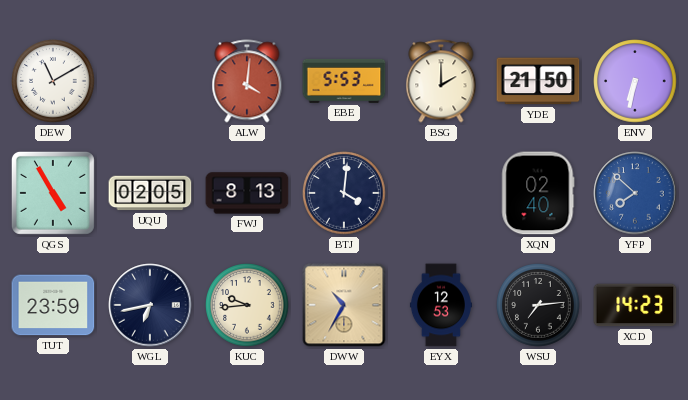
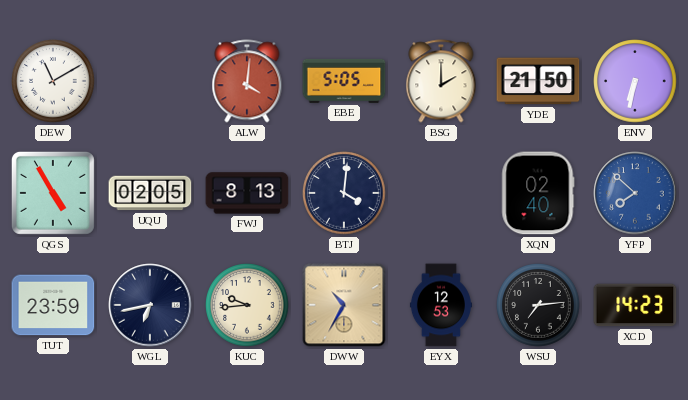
EBE: 5:53 -> 5:05
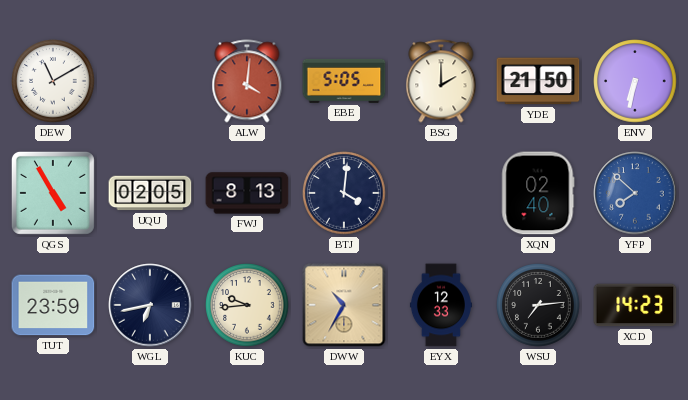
EYX: 12:53 -> 12:33
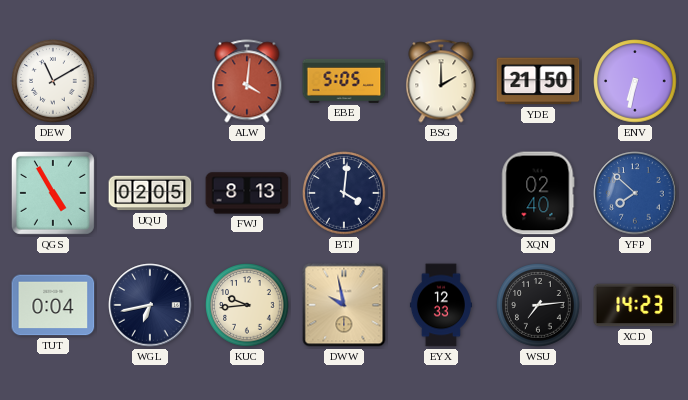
TUT: 23:59 -> 0:04
DWW: 10:35 -> 9:58
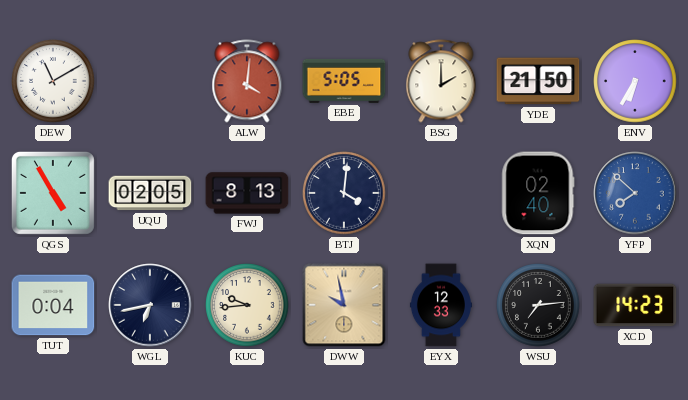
ENV: 6:32 -> 6:35
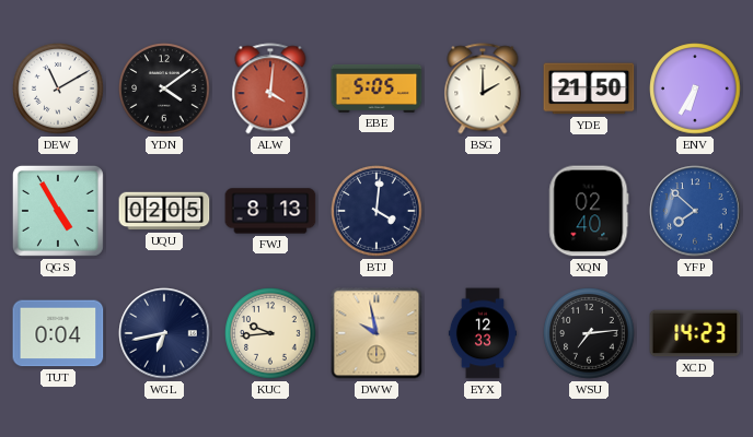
YDN: none -> 4:09
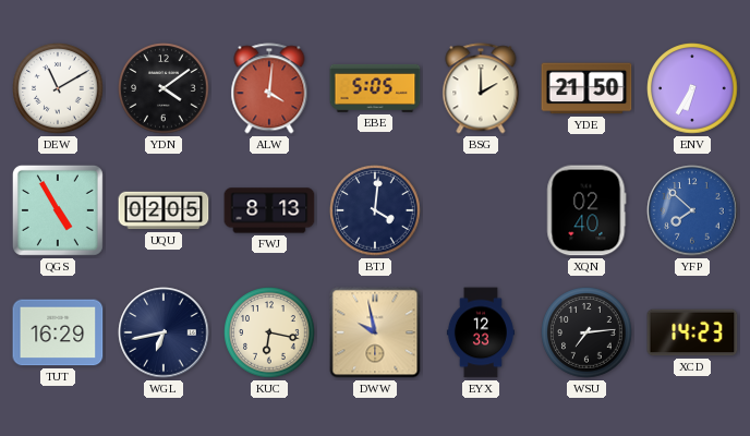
TUT: 0:04 -> 16:29
KUC: 9:44 -> 6:17
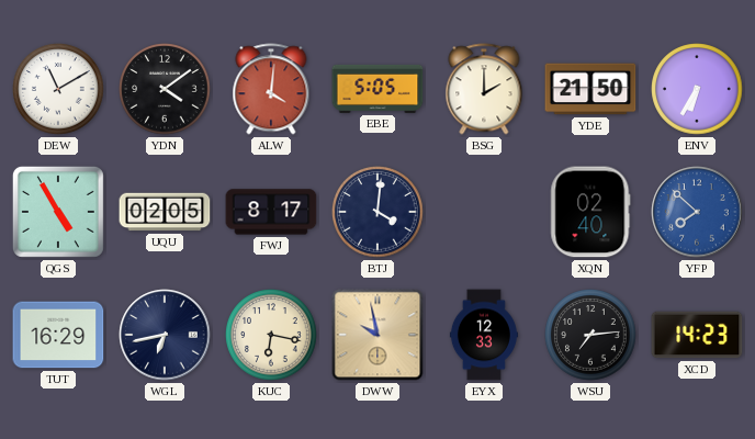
FWJ: 8:13 -> 8:17
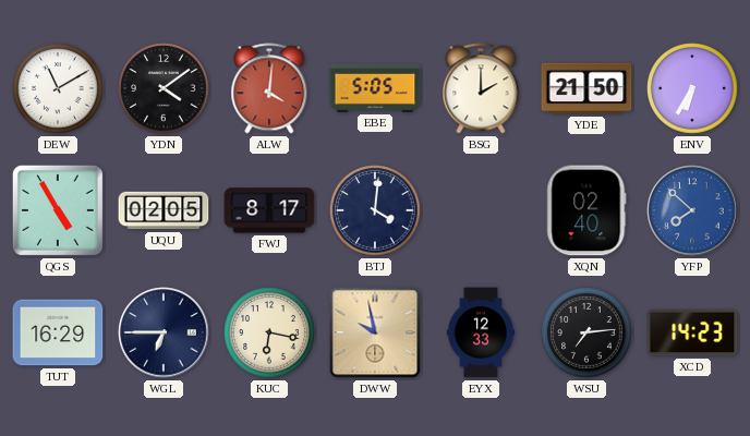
WGL: 6:43 -> 6:45
